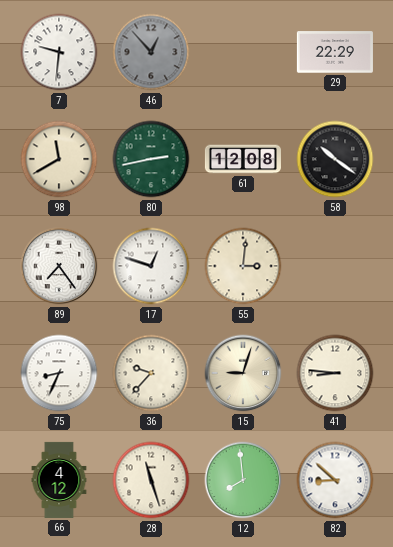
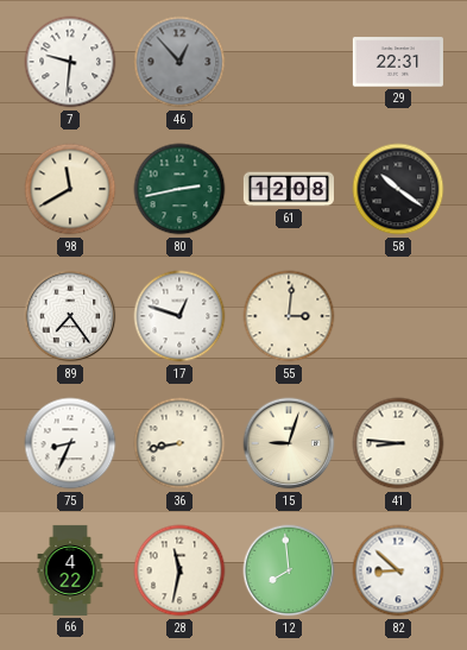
29: 22:29 -> 22:31
36: 9:37 -> 8:43
66: 4:12 -> 4:22
28: 11:27 -> 11:32
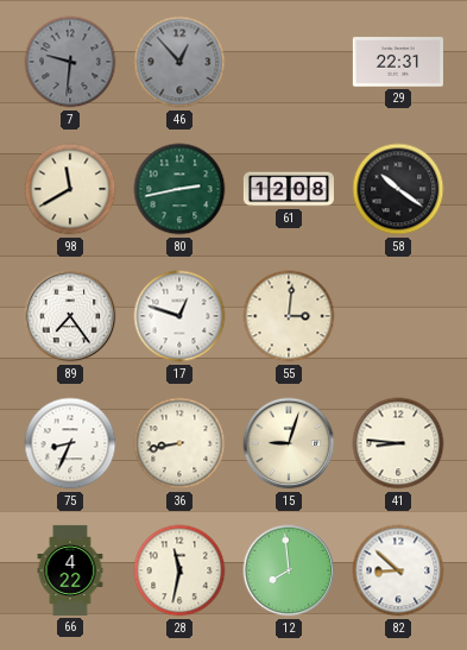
7 dial: white -> grey
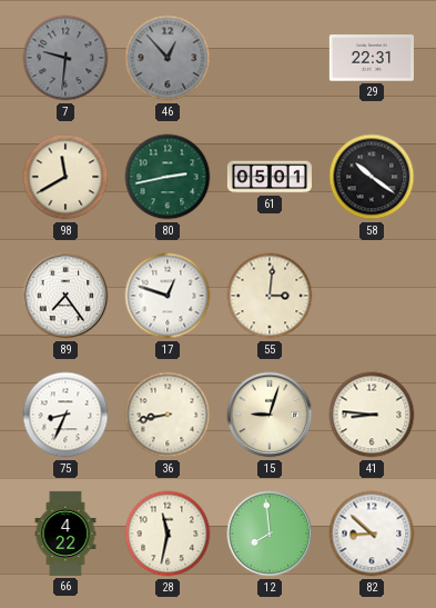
61: 12:08 -> 05:01
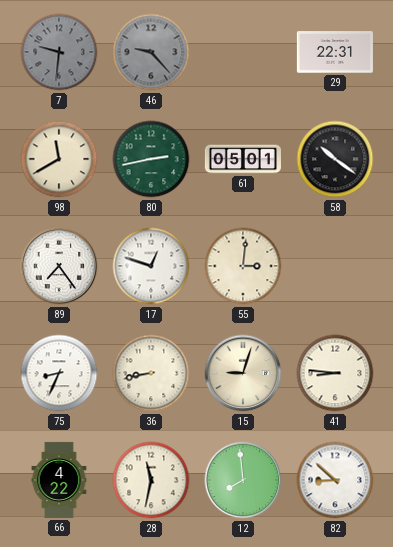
46: 12:53 -> 9:23
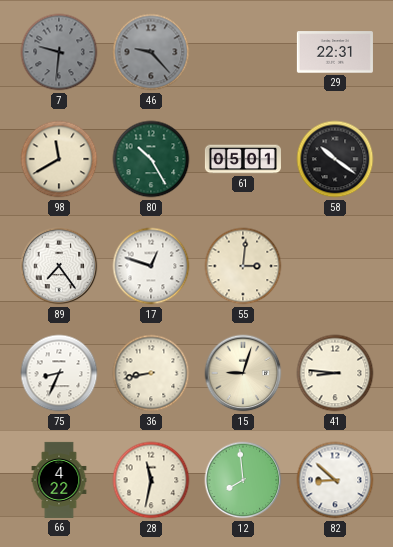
80: 2:43 -> 10:25
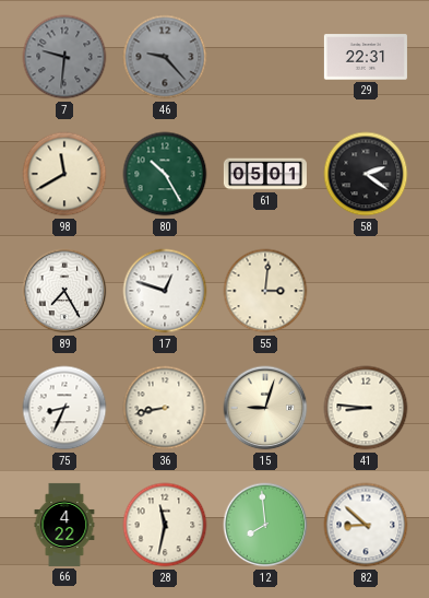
58: 10:21 -> 2:21
89: 7:24 -> 7:25
